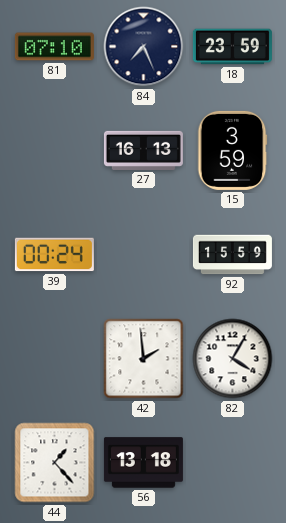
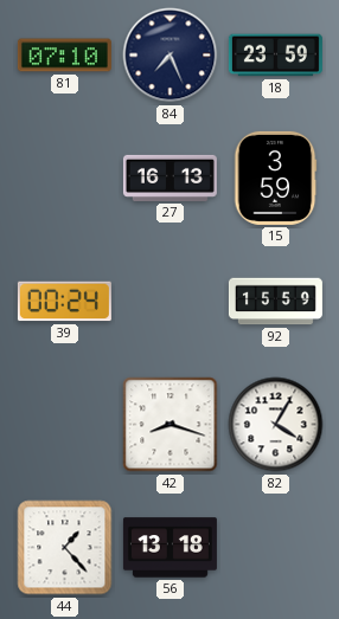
42: 1:59 -> 8:18
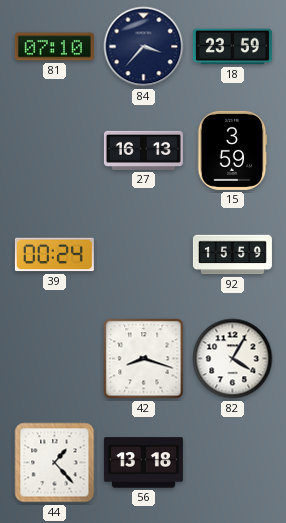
84: 7:26 -> 3:37
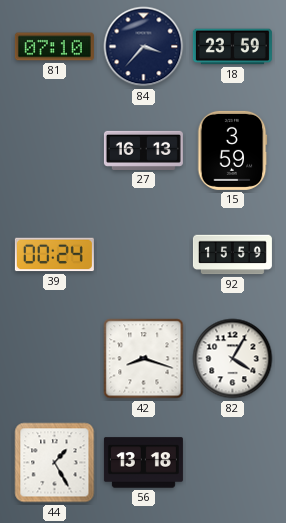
44: 1:23 -> 1:25
